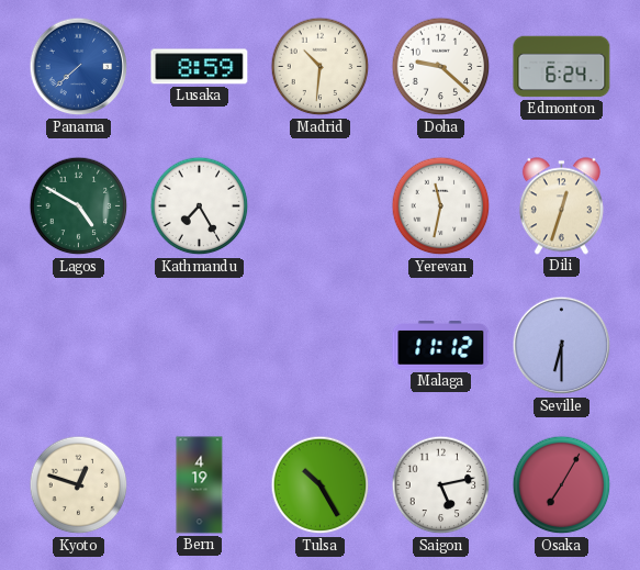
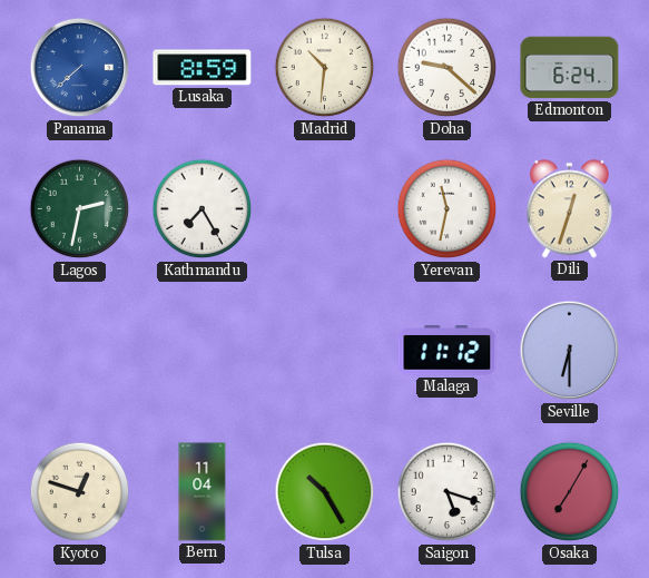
Lagos: 4:50 -> 2:32
Bern: 4:19 -> 11:04
Saigon: 5:13 -> 5:18
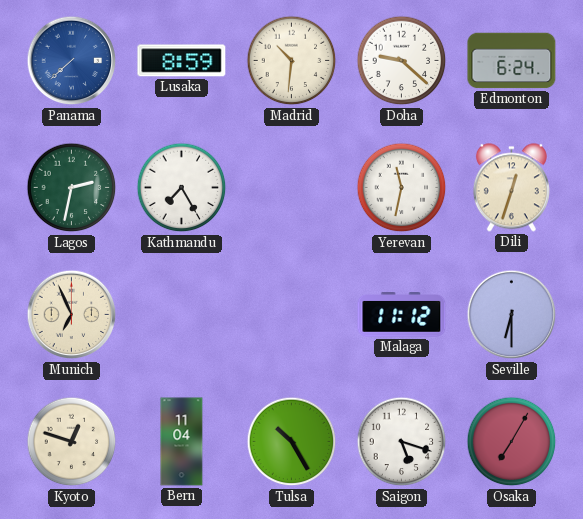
Munich: none -> 6:56
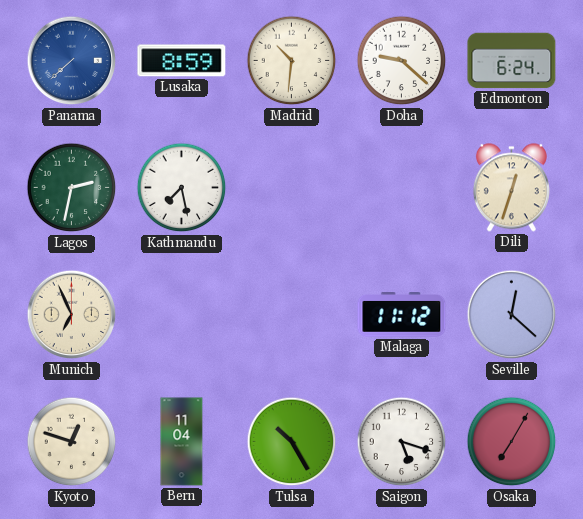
Kathmandu: 7:25 -> 7:28
Yerevan: 11:32 -> none
Seville: 6:30 -> 12:22
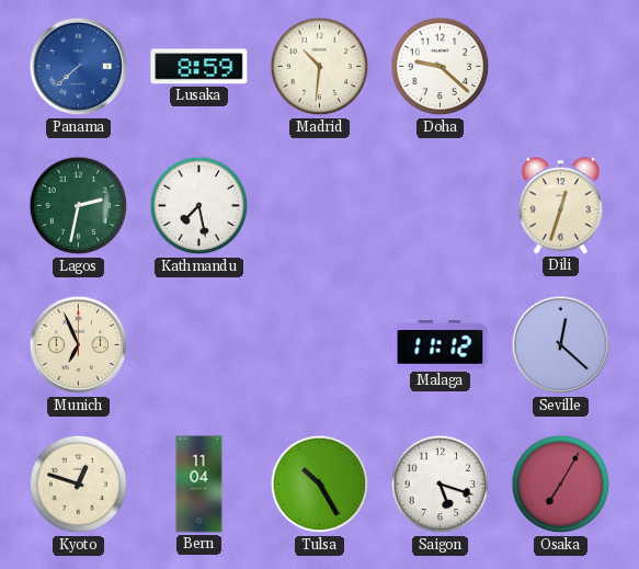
Edmonton: 6:24 -> none
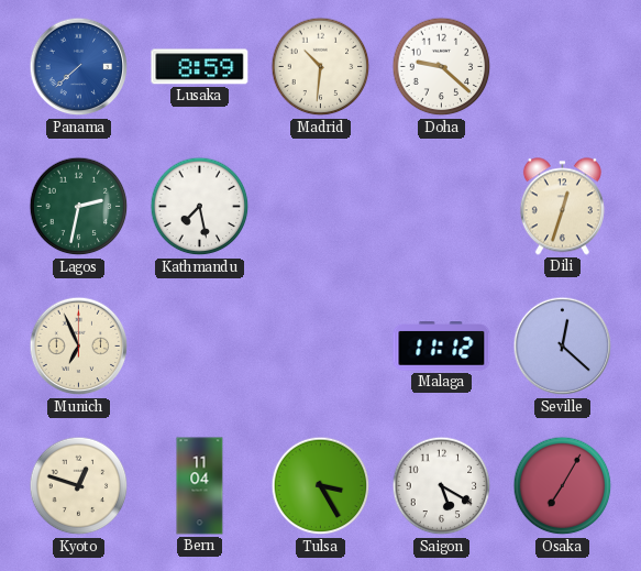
Tulsa: 10:25 -> 3:25
Saigon: 5:18 -> 5:20
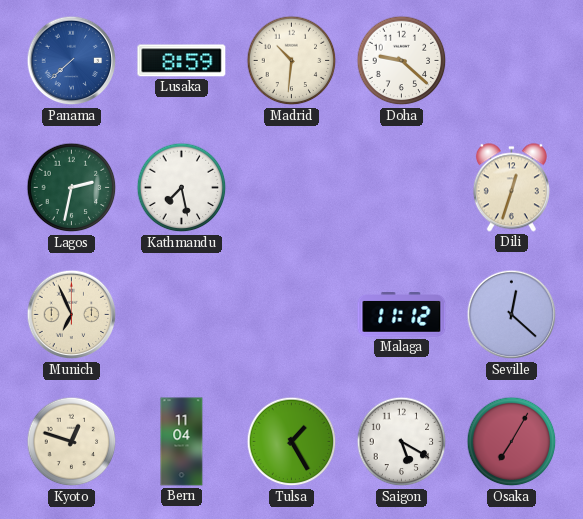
Tulsa: 3:25 -> 1:25
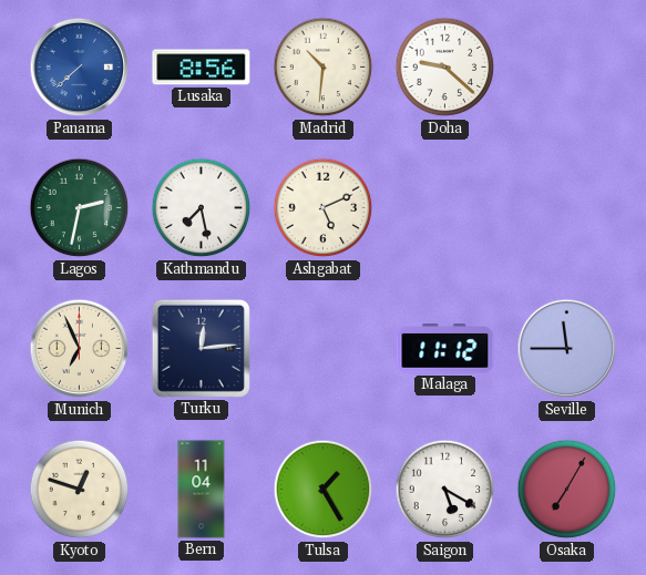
Lusaka: 8:59 -> 8:56
Ashgabat: none -> 5:11
Dili: 12:33 -> none
Turku: none -> 12:14
Seville: 12:22 -> 11:45
